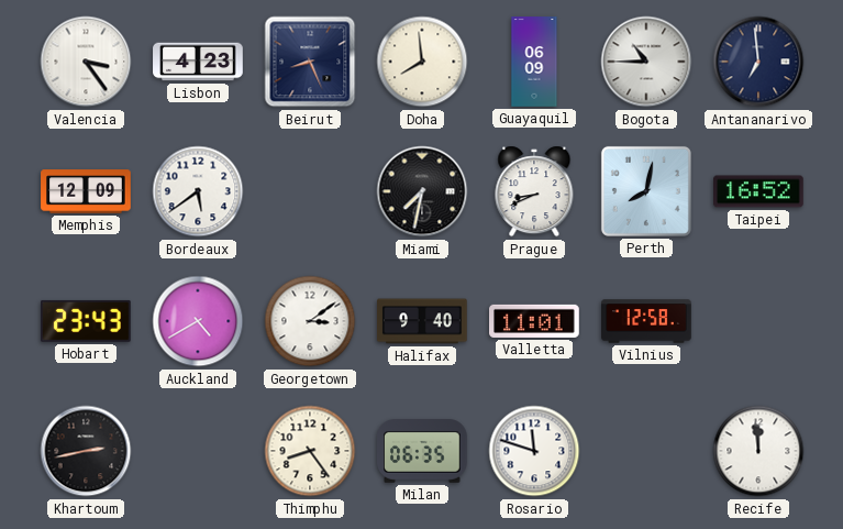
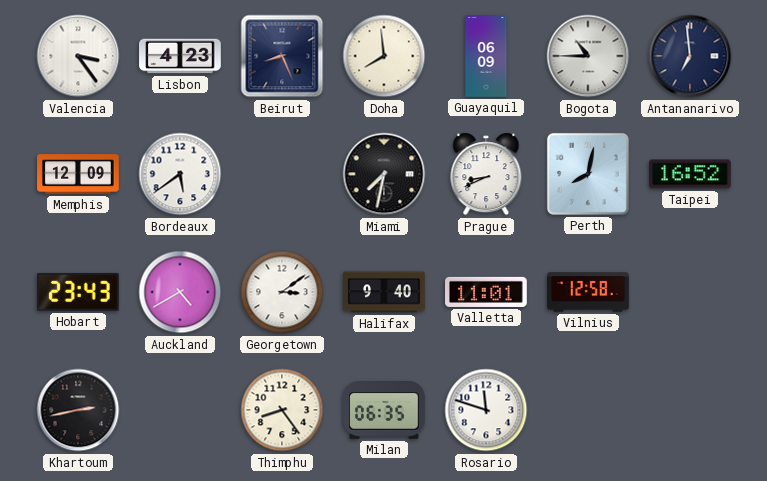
Recife: 11:59 -> none
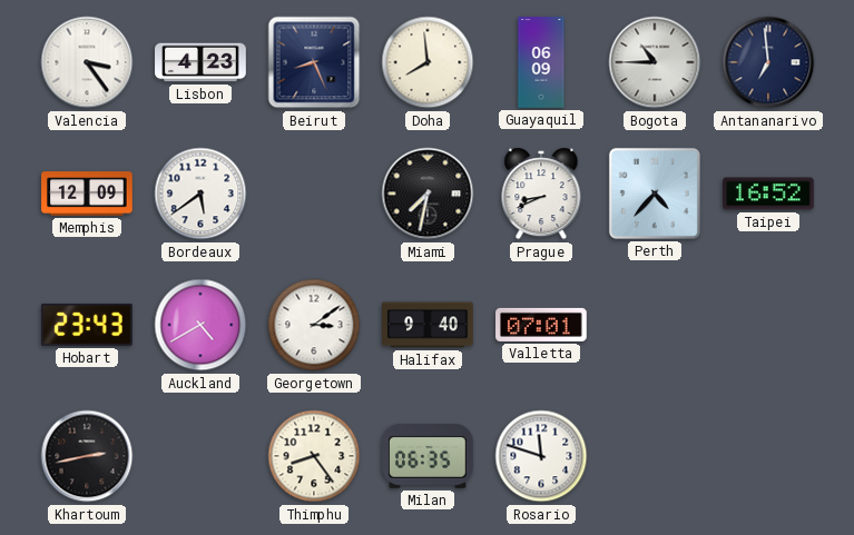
Perth: 8:02 -> 4:37
Valletta: 11:01 -> 07:01
Vilnius: 12:58 -> none
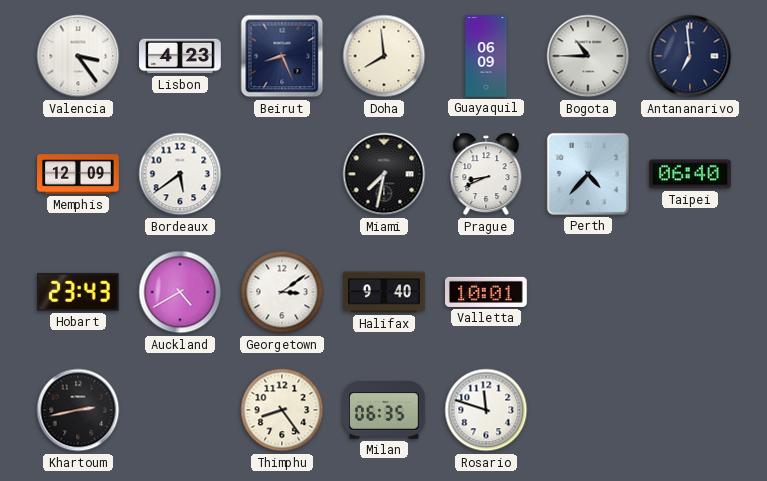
Taipei: 16:52 -> 06:40
Valletta: 07:01 -> 10:01
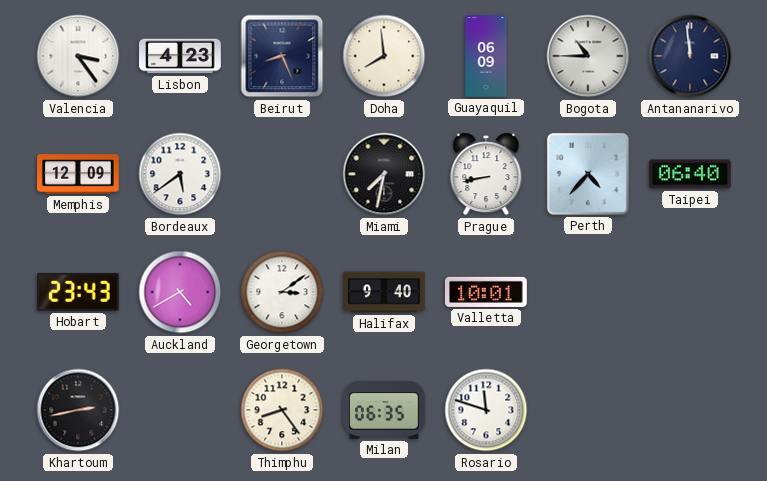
Antananarivo: 6:59 -> 11:59
Prague: 8:41 -> 8:43
